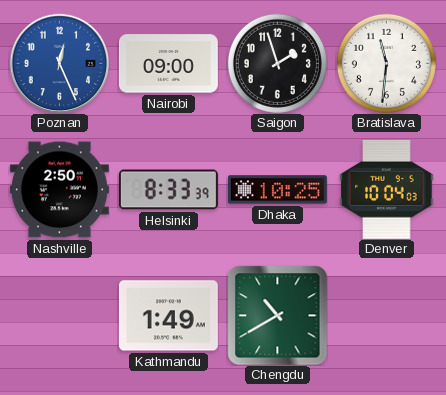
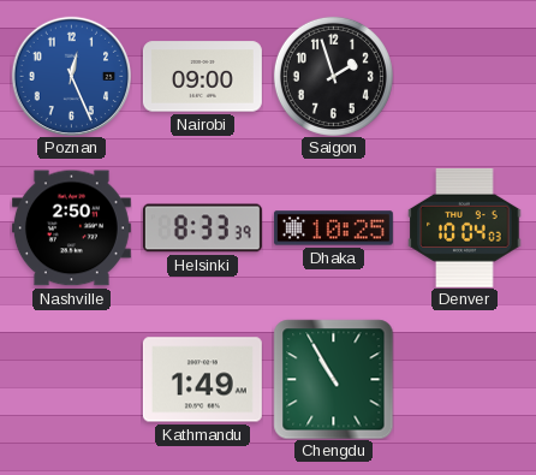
Bratislava: 11:31 -> none
Chengdu: 10:40 -> 10:55
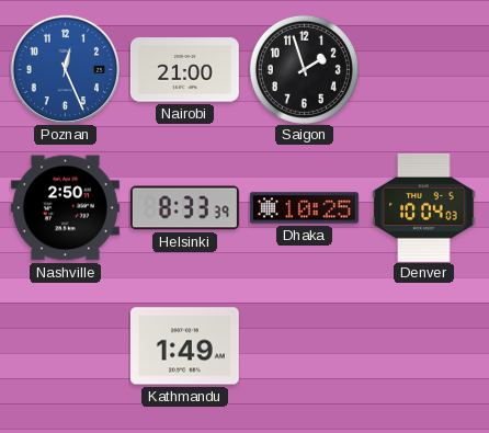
Nairobi: 09:00 -> 21:00
Chengdu: 10:55 -> none
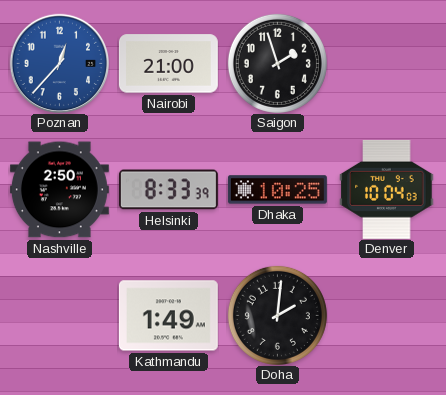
Poznan: 12:26 -> 12:37
Doha: none -> 2:01
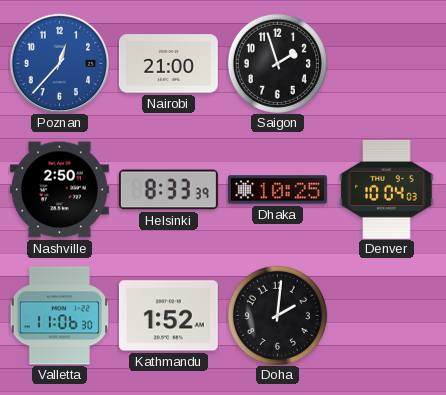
Valletta: none -> 11:06
Kathmandu: 1:49 -> 1:52
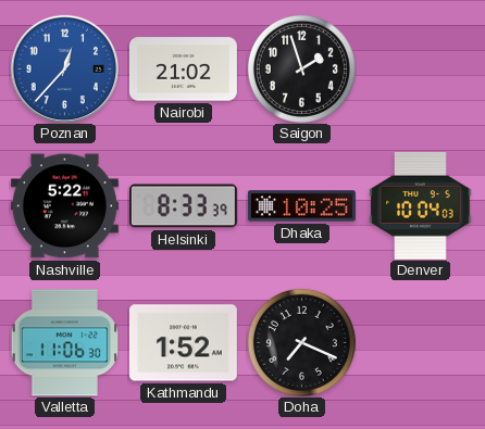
Nairobi: 21:00 -> 21:02
Nashville: 2:50 -> 5:22
Doha: 2:01 -> 7:19
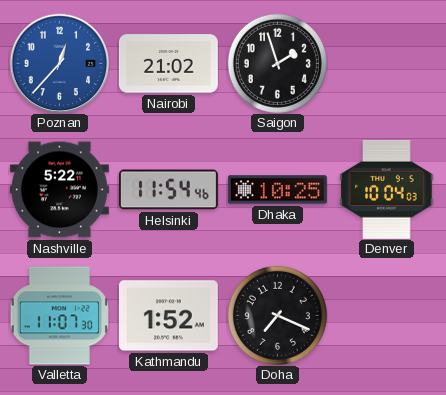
Helsinki: 8:33 -> 11:54
Valletta: 11:06 -> 11:07
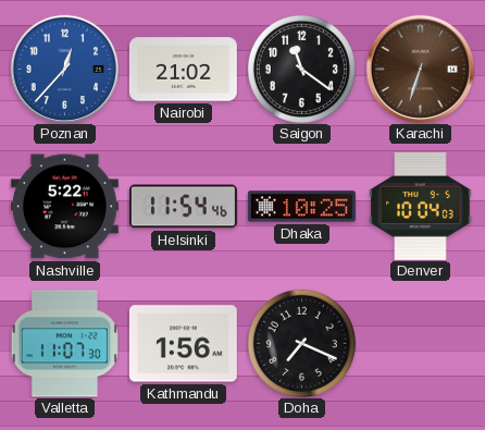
Saigon: 1:57 -> 11:21
Karachi: none -> 6:33
Kathmandu: 1:52 -> 1:56
